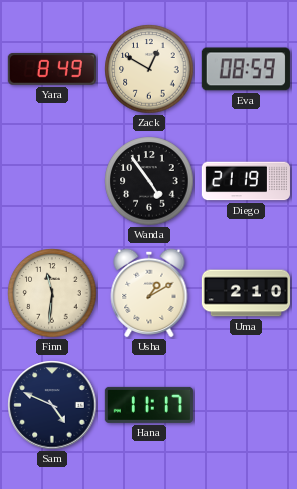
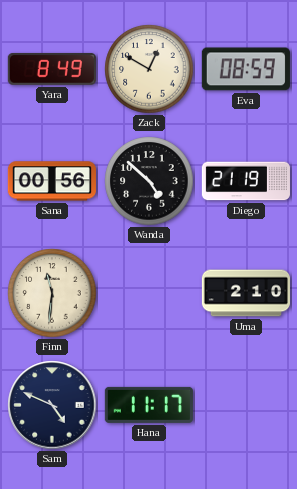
Sana: none -> 00:56
Wanda: 4:54 -> 4:52
Usha: 1:10 -> none
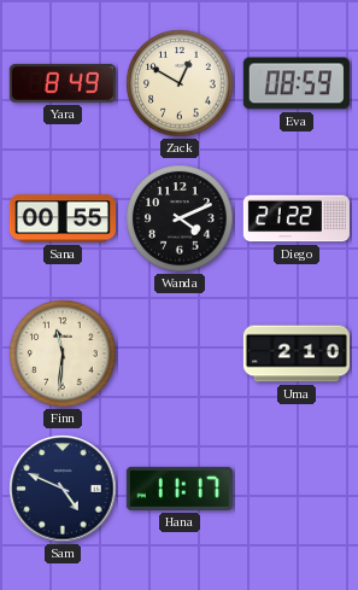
Sana: 00:56 -> 00:55
Wanda: 4:52 -> 4:11
Diego: 21:19 -> 21:22
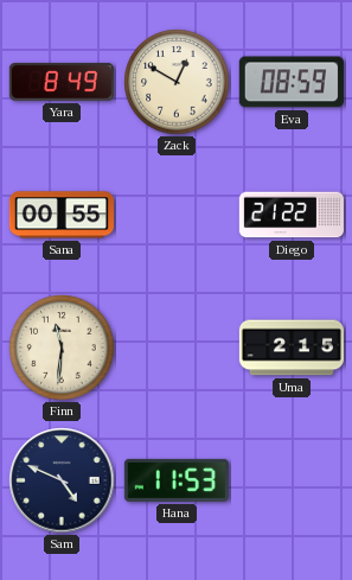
Wanda: 4:11 -> none
Uma: 2:10 -> 2:15
Hana: 11:17 -> 11:53
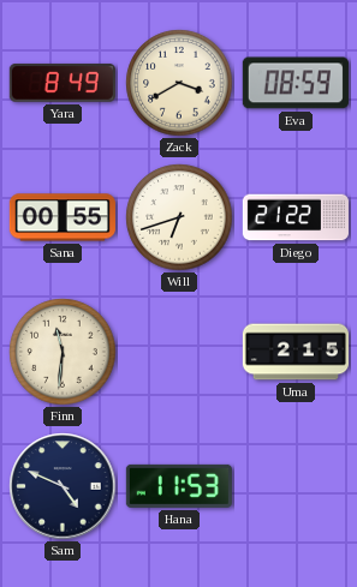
Zack: 12:50 -> 3:40
Will: none -> 6:42
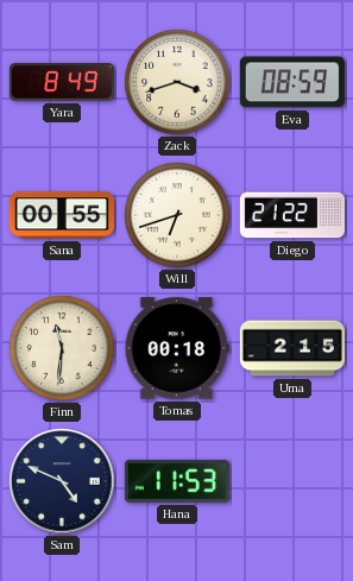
Zack: 3:40 -> 3:42
Tomas: none -> 00:18
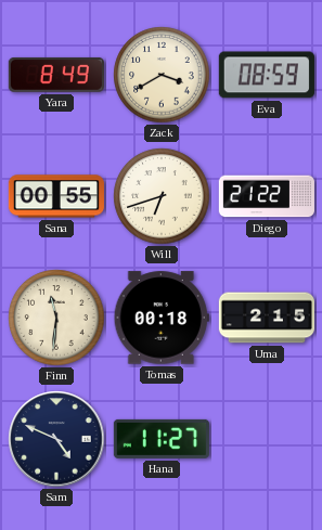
Zack: 3:42 -> 3:40
Hana: 11:53 -> 11:27
